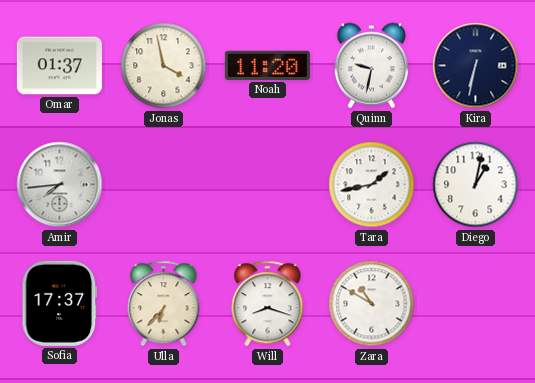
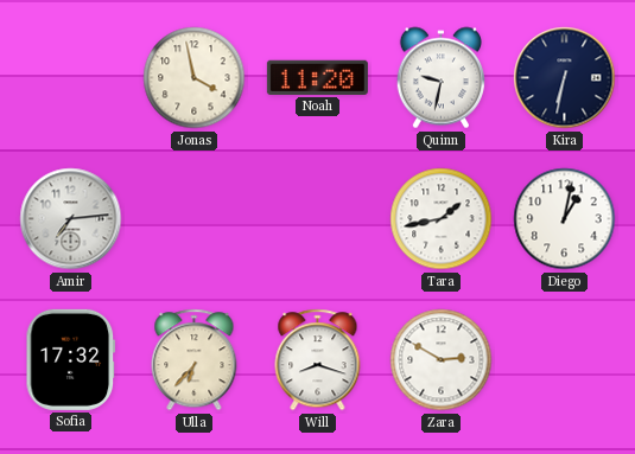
Omar: 01:37 -> none
Amir: 7:44 -> 7:14
Sofia: 17:37 -> 17:32
Zara: 10:50 -> 2:50
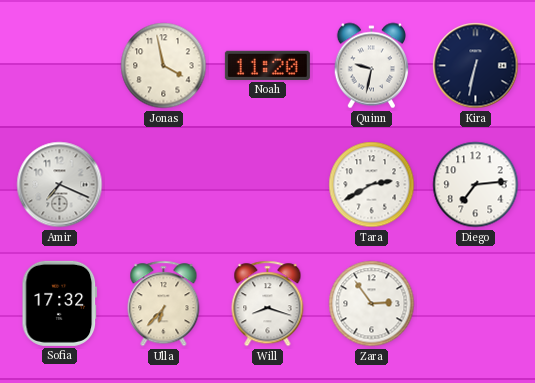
Amir: 7:14 -> 7:19
Tara: 1:43 -> 2:40
Diego: 1:02 -> 7:14
Zara: 2:50 -> 2:54
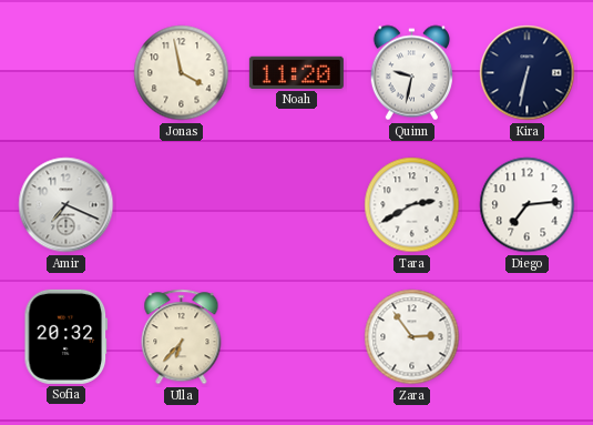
Sofia: 17:32 -> 20:32
Will: 8:18 -> none
